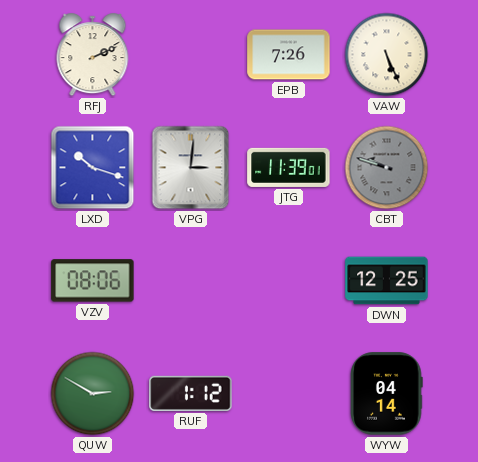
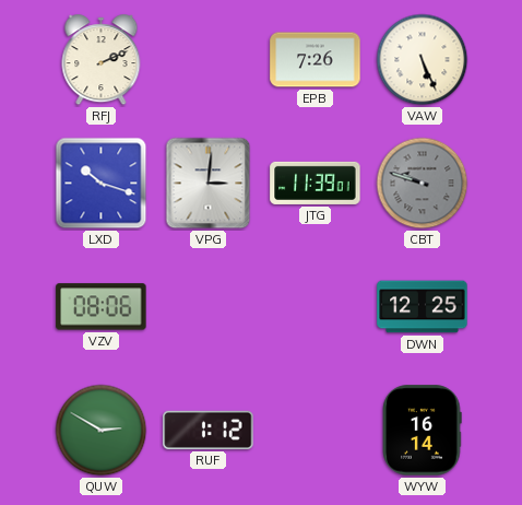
WYW: 04:14 -> 16:14
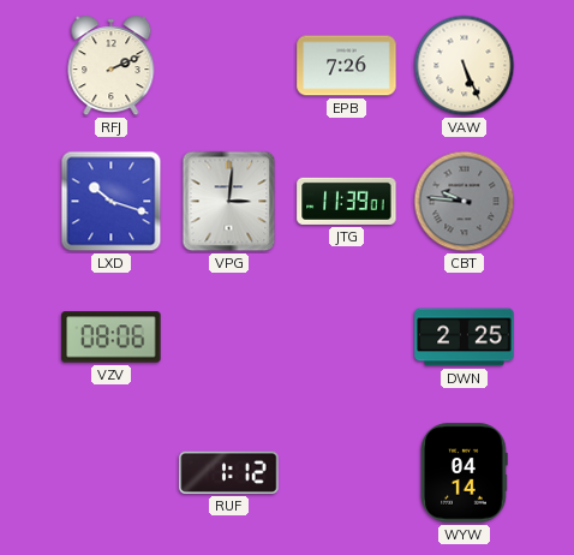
CBT: 9:48 -> 9:46
DWN: 12:25 -> 2:25
QUW: 2:50 -> none
WYW: 16:14 -> 04:14
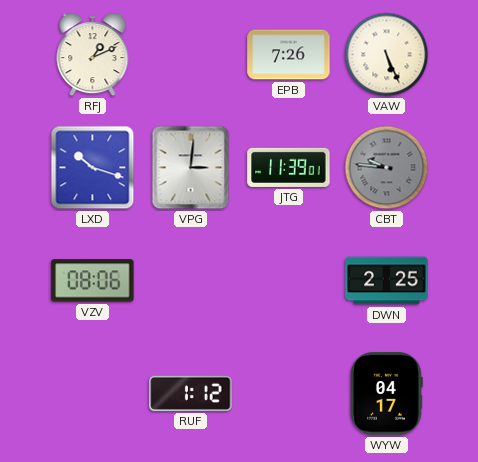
RFJ: 2:11 -> 1:11
WYW: 04:14 -> 04:17
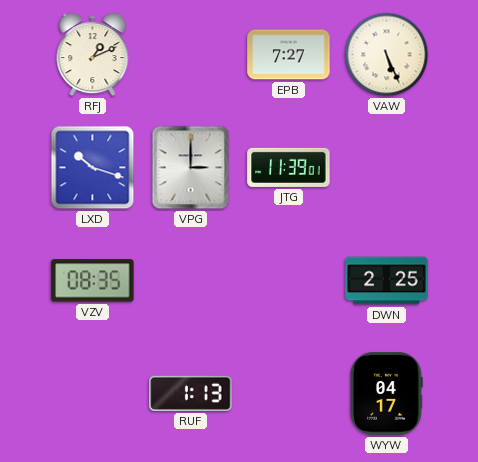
EPB: 7:26 -> 7:27
VPG: 3:01 -> 3:00
CBT: 9:46 -> none
VZV: 08:06 -> 08:35
RUF: 1:12 -> 1:13
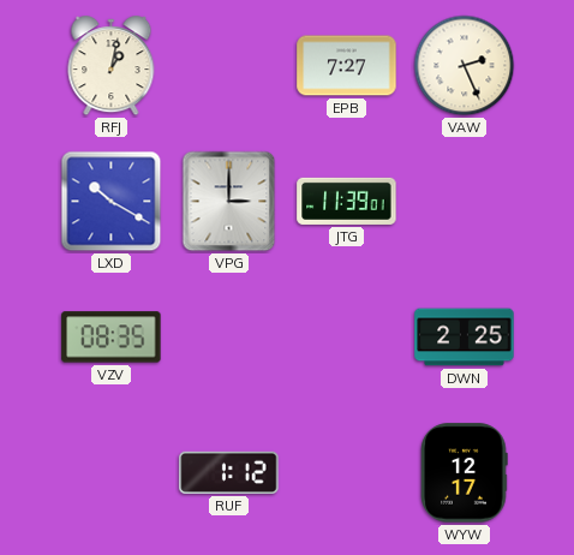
RFJ: 1:11 -> 1:02
VAW: 5:26 -> 2:26
LXD: 10:18 -> 10:20
RUF: 1:13 -> 1:12
WYW: 04:17 -> 12:17
